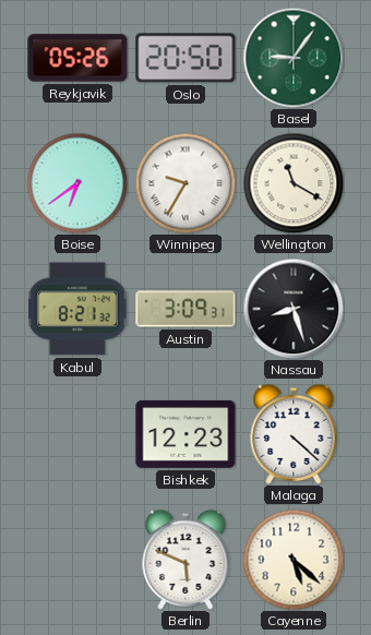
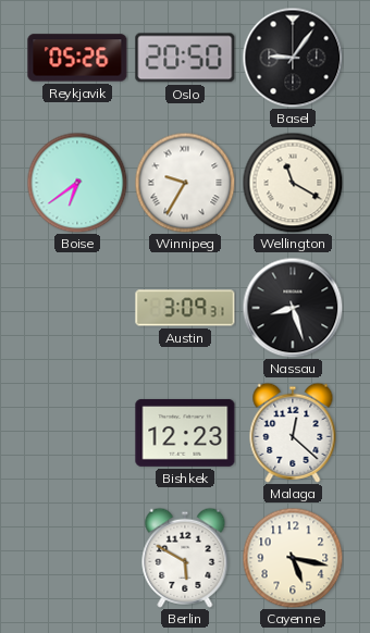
Basel dial: green -> black
Kabul: 8:21 -> none
Malaga: 4:22 -> 12:22
Berlin: 5:49 -> 5:50
Cayenne: 5:22 -> 5:17
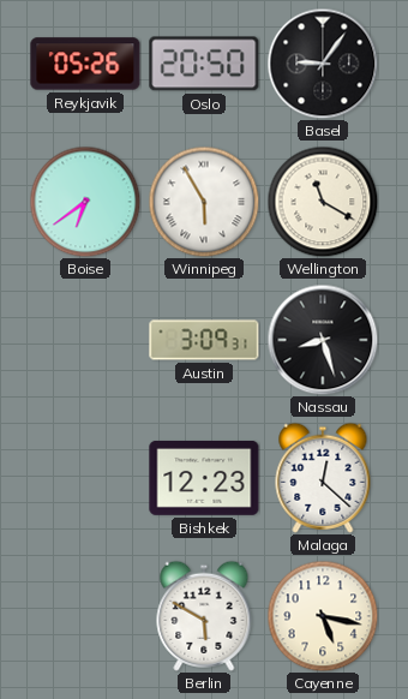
Winnipeg: 9:35 -> 5:55
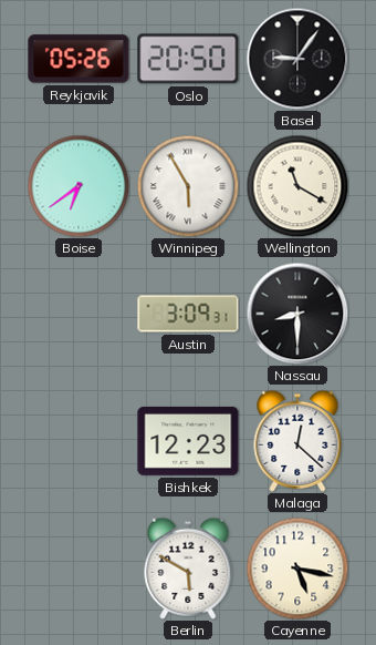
Nassau: 8:27 -> 8:30
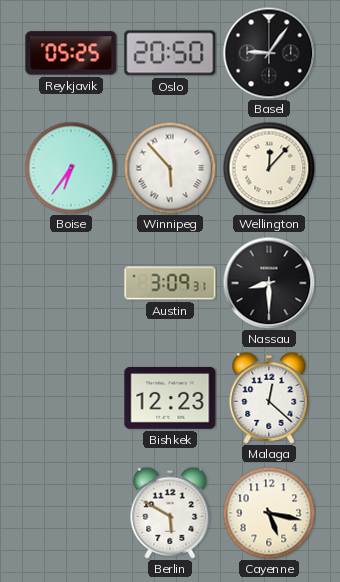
Reykjavik: 05:26 -> 05:25
Boise: 6:39 -> 6:36
Winnipeg: 5:55 -> 5:53
Wellington: 11:20 -> 12:07
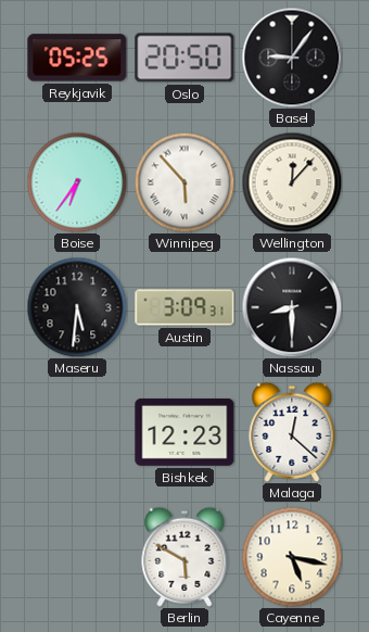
Maseru: none -> 5:31
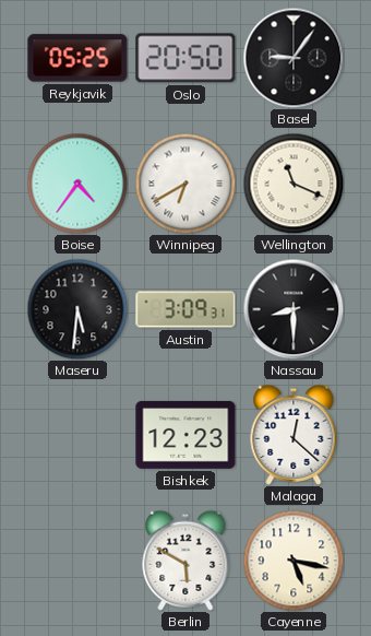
Boise: 6:36 -> 4:36
Winnipeg: 5:53 -> 6:40
Wellington: 12:07 -> 11:19
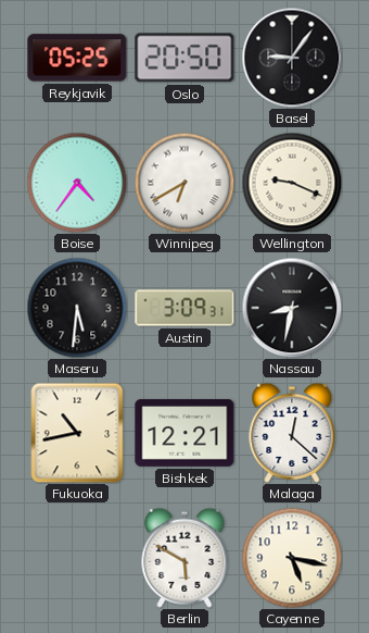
Wellington: 11:19 -> 9:19
Nassau: 8:30 -> 8:32
Fukuoka: none -> 10:43
Bishkek: 12:23 -> 12:21
